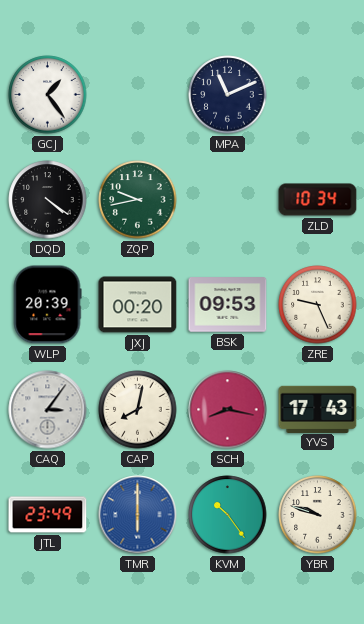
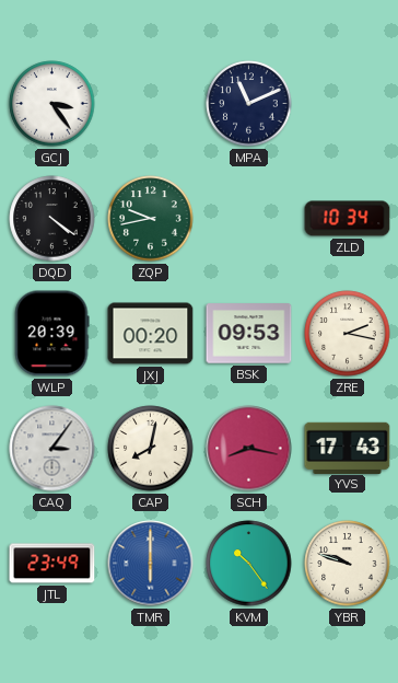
GCJ: 1:24 -> 3:24
ZRE: 9:26 -> 2:17
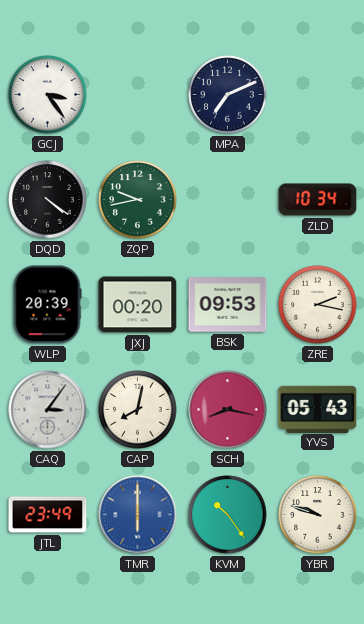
MPA: 11:11 -> 7:11
YVS: 17:43 -> 05:43
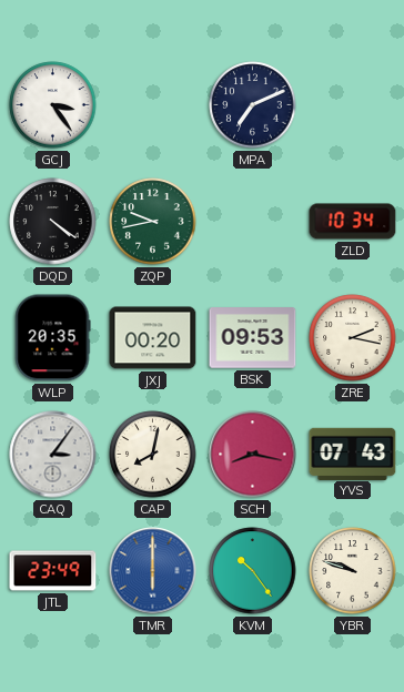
WLP: 20:39 -> 20:35
YVS: 05:43 -> 07:43
